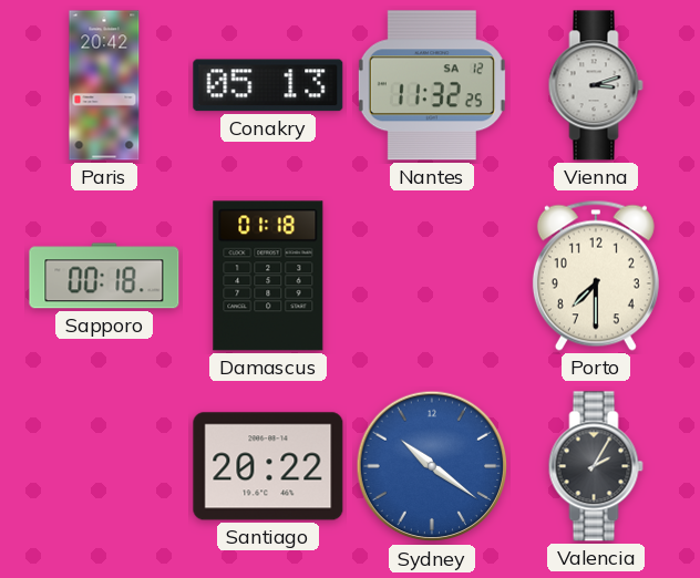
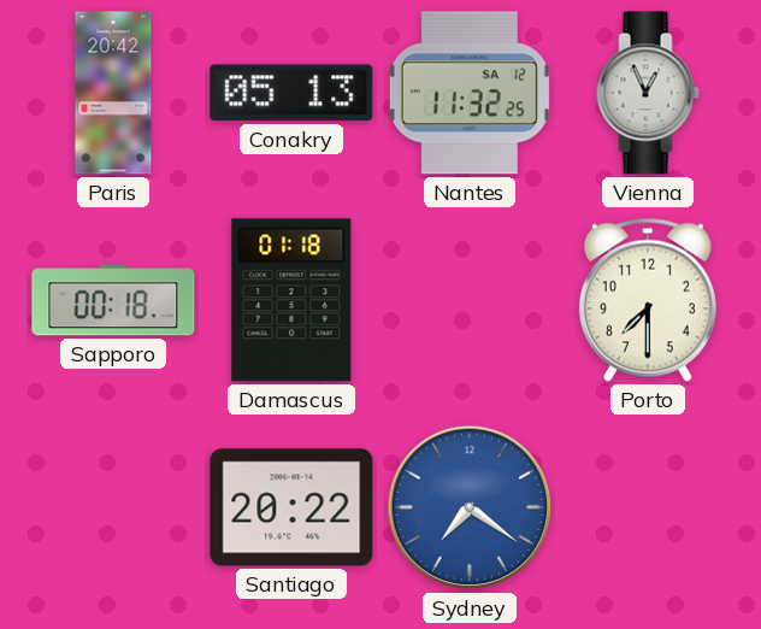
Vienna: 3:12 -> 12:56
Sydney: 10:21 -> 7:21
Valencia: 2:05 -> none
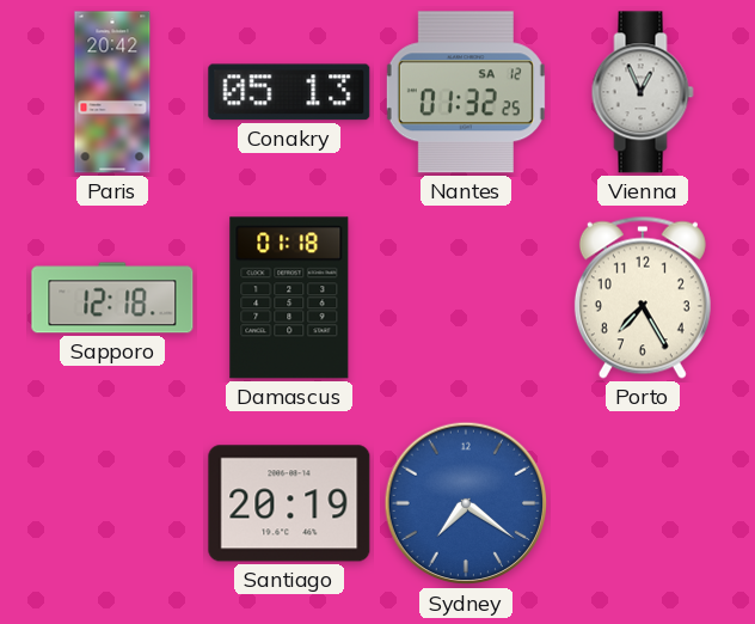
Nantes: 11:32 -> 01:32
Sapporo: 00:18 -> 12:18
Porto: 7:30 -> 7:25
Santiago: 20:22 -> 20:19
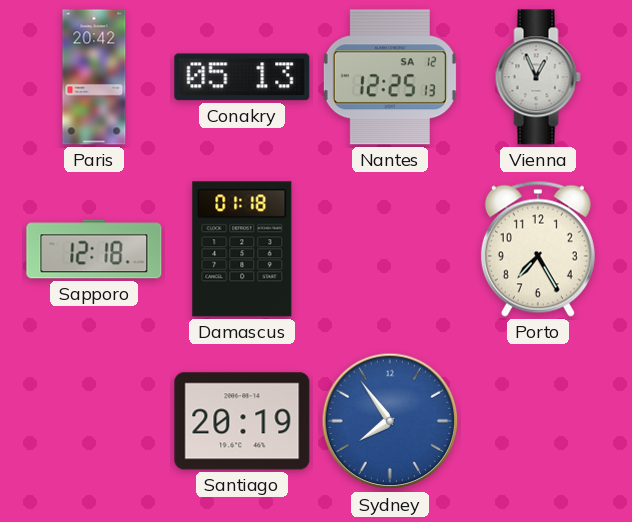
Nantes: 01:32 -> 12:25
Sydney: 7:21 -> 7:54
